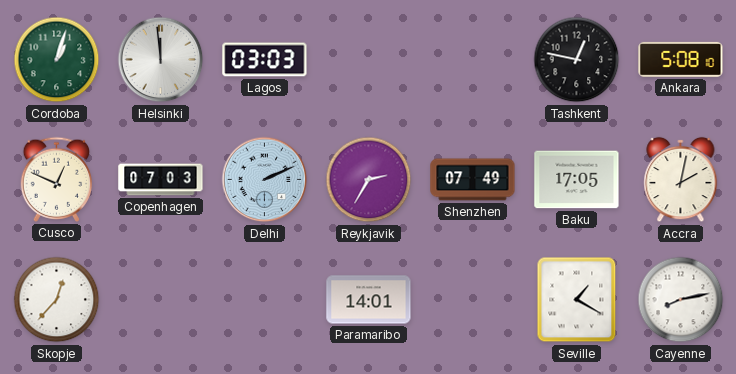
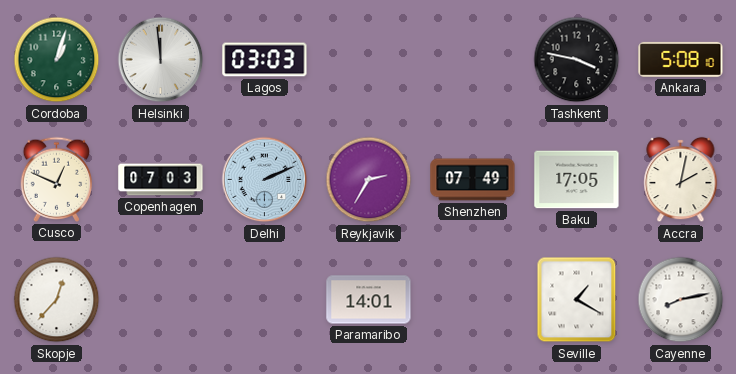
Tashkent: 12:47 -> 3:47
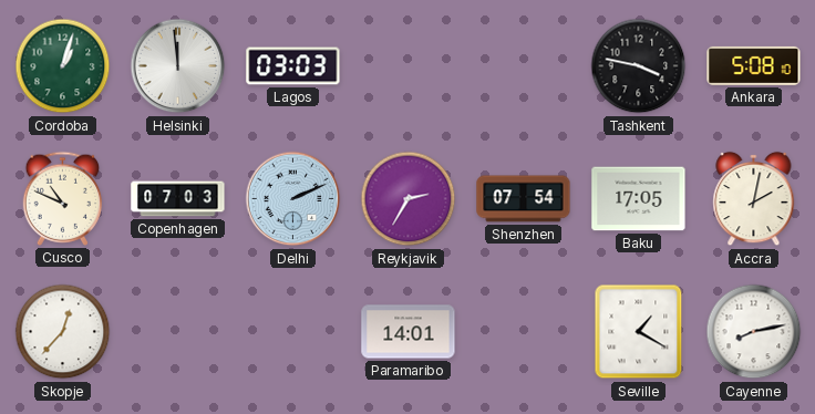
Cusco: 12:49 -> 10:49
Shenzhen: 07:49 -> 07:54
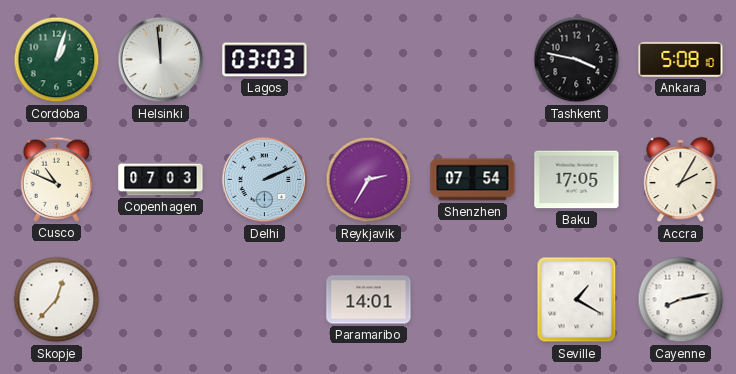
Accra: 2:02 -> 2:05
